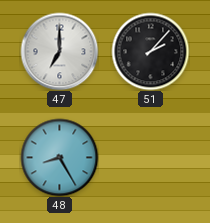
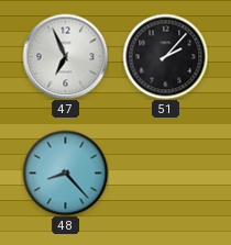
47: 7:00 -> 6:56
48: 8:25 -> 8:23
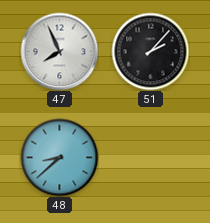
47: 6:56 -> 7:56
48: 8:23 -> 8:38
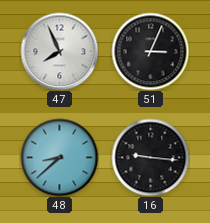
51: 2:07 -> 3:04
16: none -> 9:16
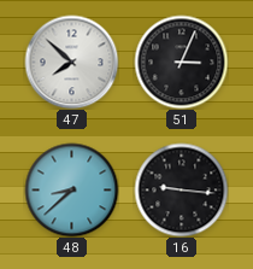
47: 7:56 -> 7:52
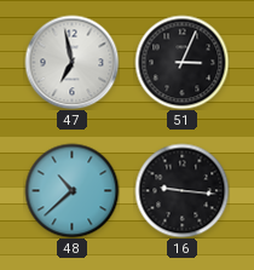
47: 7:52 -> 6:58
48: 8:38 -> 10:38
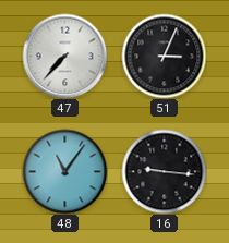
47: 6:58 -> 7:37
48: 10:38 -> 11:06
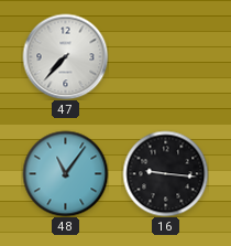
51: 3:04 -> none
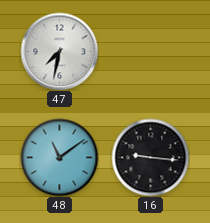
47: 7:37 -> 7:32
48: 11:06 -> 11:09
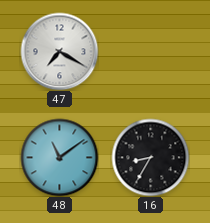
47: 7:32 -> 7:20
16: 9:16 -> 8:35
